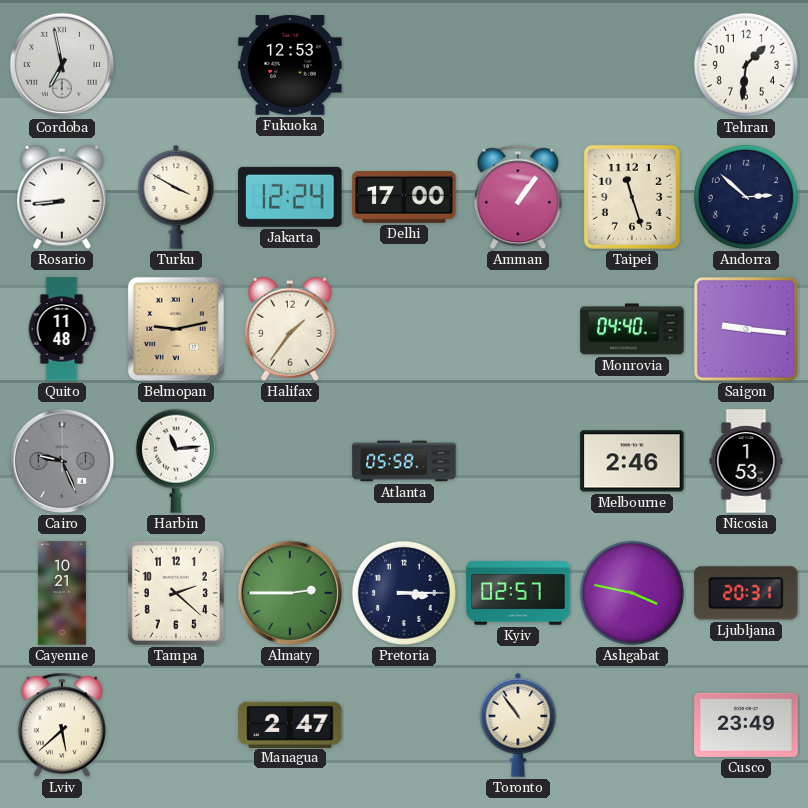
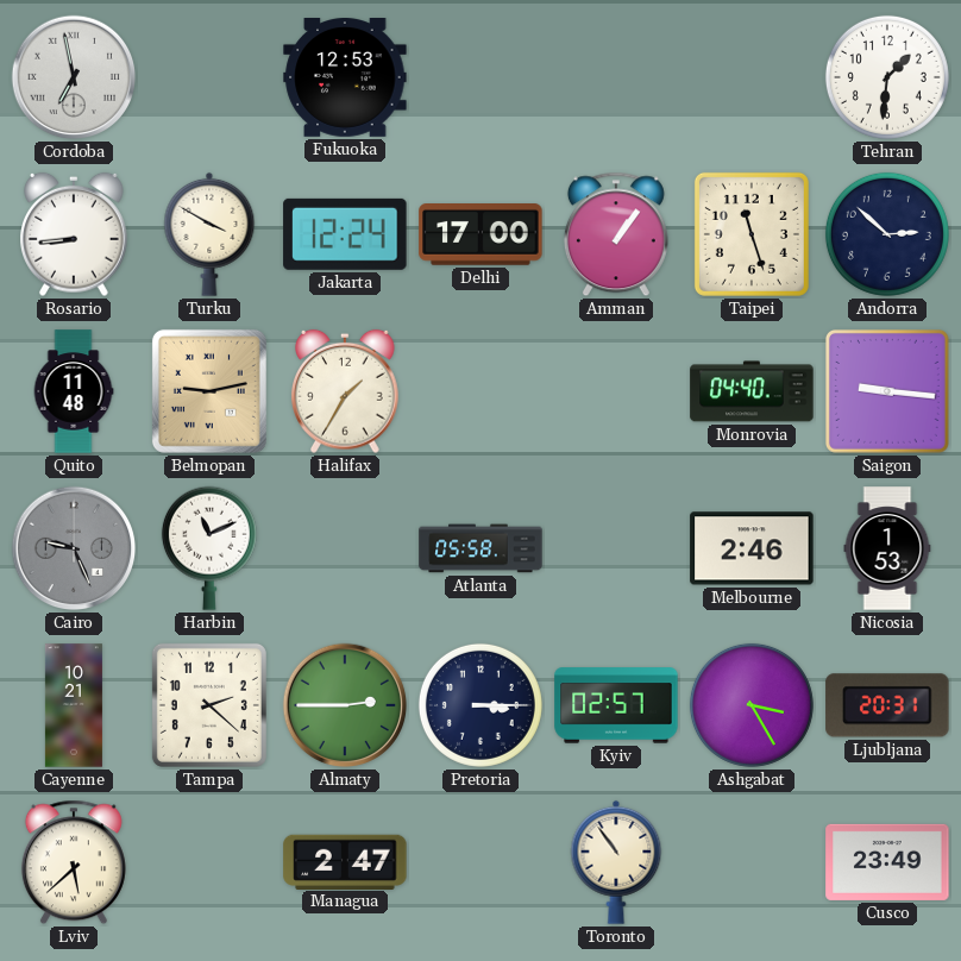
Halifax: 1:36 -> 1:35
Harbin: 11:14 -> 11:11
Ashgabat: 3:47 -> 3:25
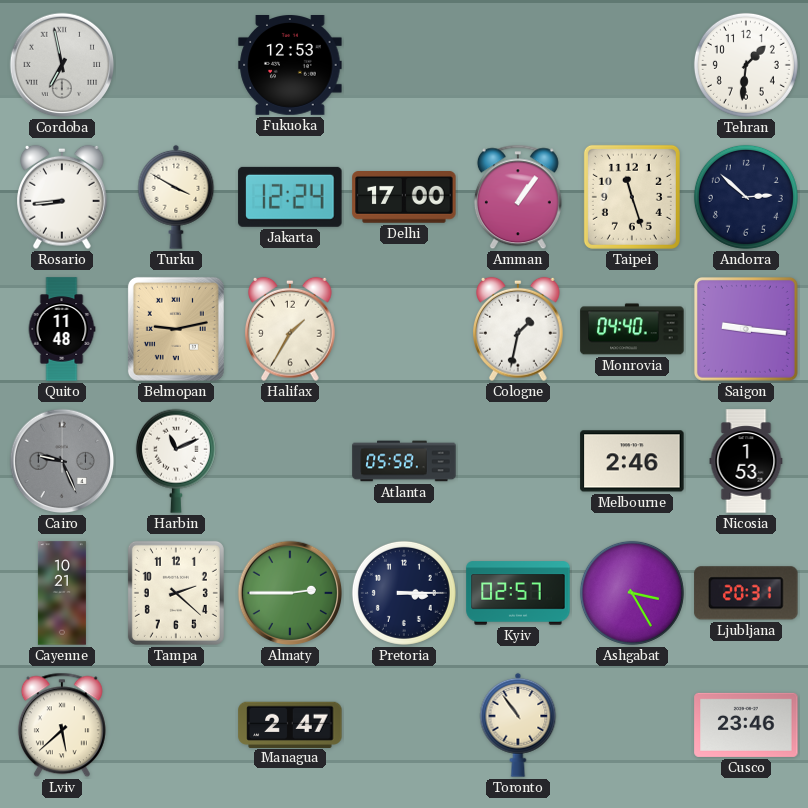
Cologne: none -> 1:32
Cusco: 23:49 -> 23:46
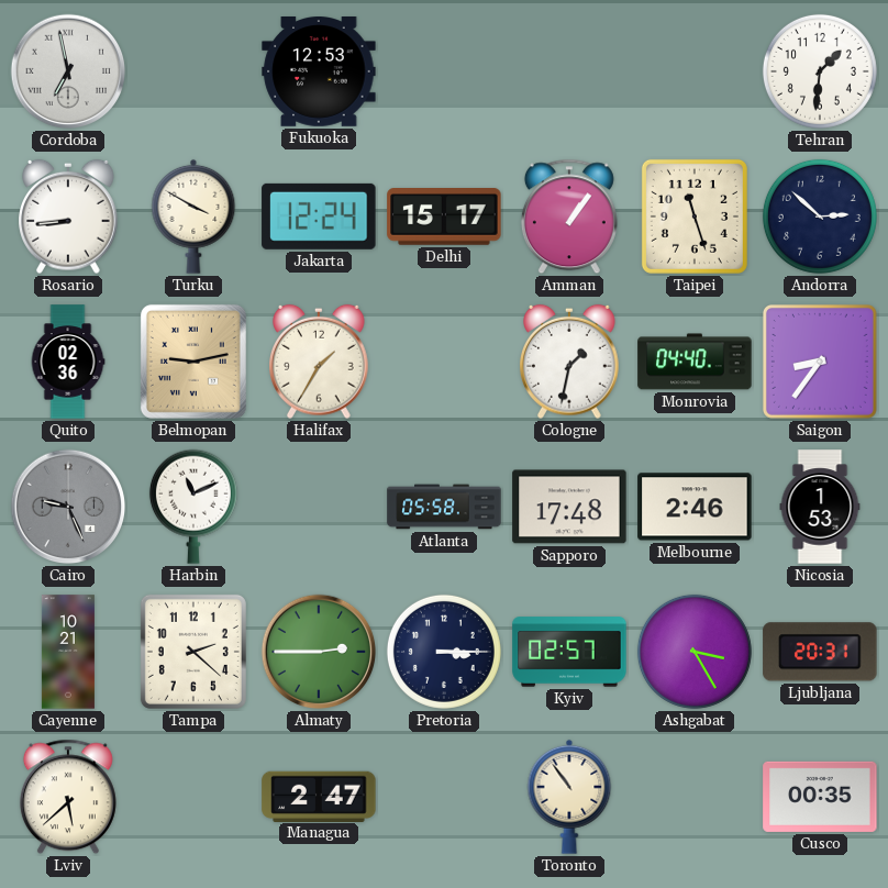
Delhi: 17:00 -> 15:17
Quito: 11:48 -> 02:36
Saigon: 9:16 -> 8:36
Sapporo: none -> 17:48
Cusco: 23:46 -> 00:35
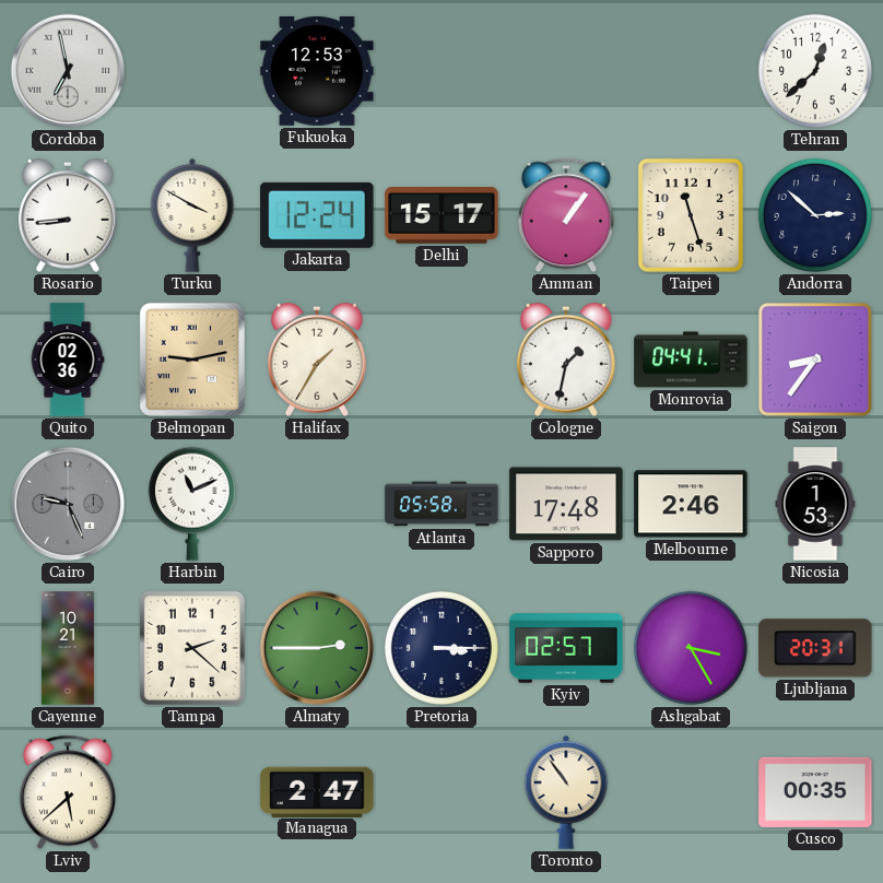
Tehran: 1:31 -> 12:38
Monrovia: 04:40 -> 04:41
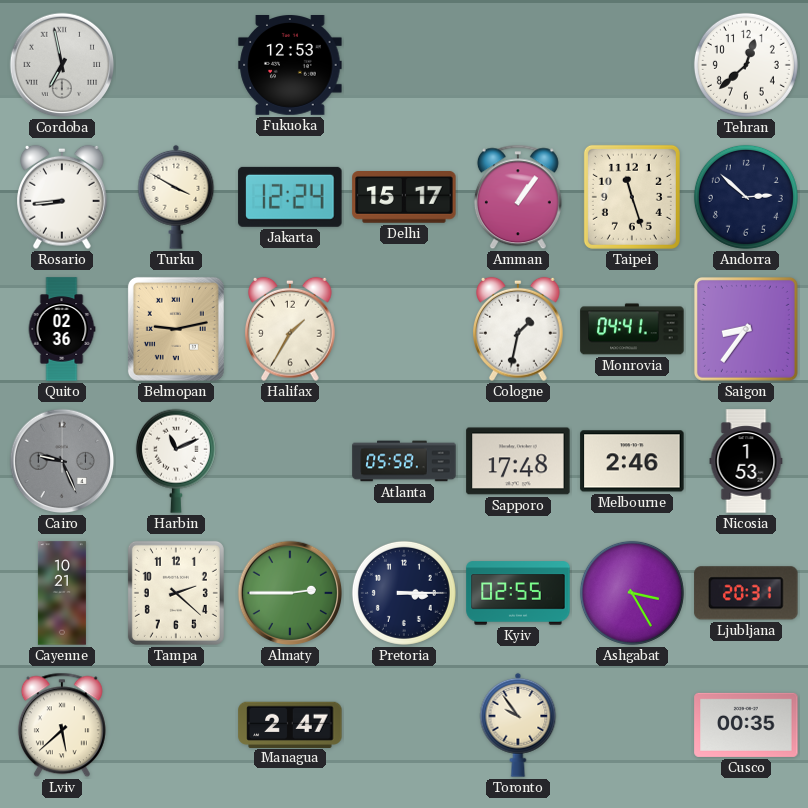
Kyiv: 02:57 -> 02:55
Toronto: 10:54 -> 9:54
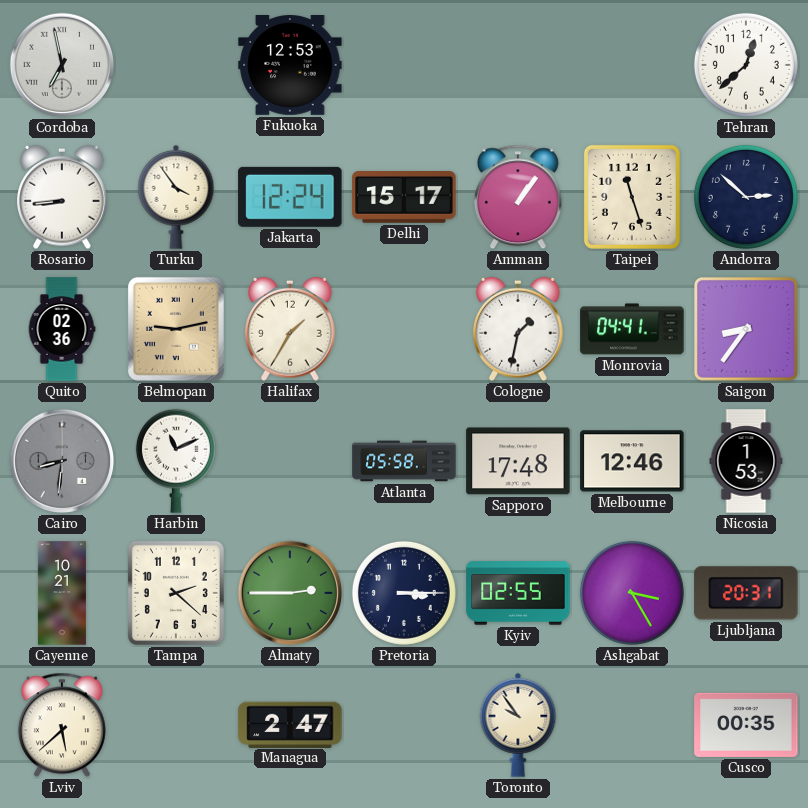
Turku: 3:50 -> 3:54
Cairo: 9:26 -> 8:31
Melbourne: 2:46 -> 12:46
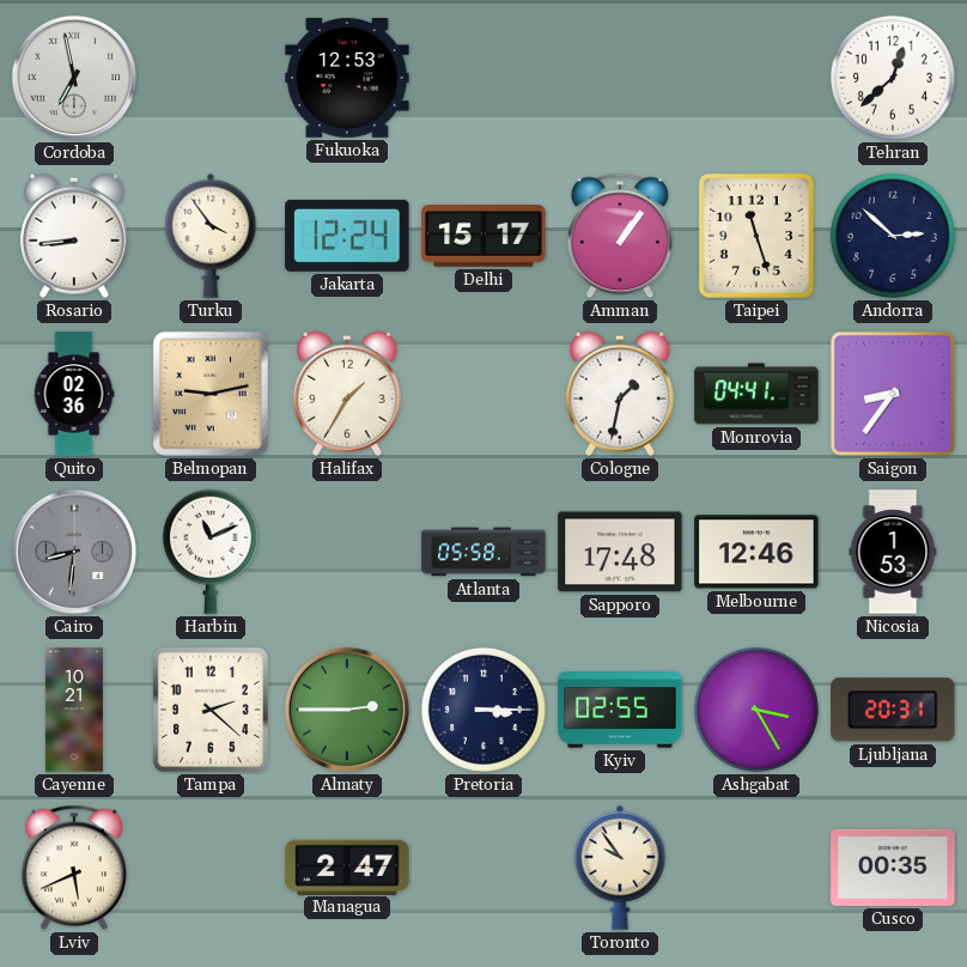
Lviv: 5:38 -> 5:41
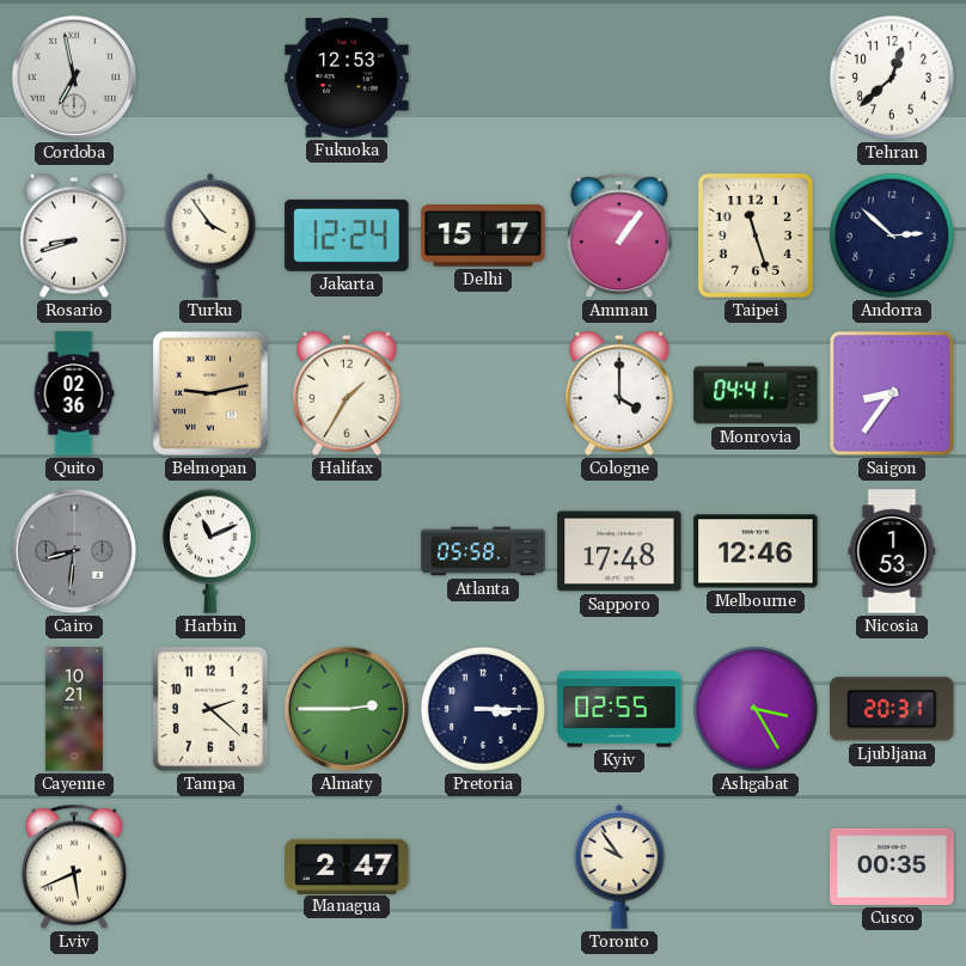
Rosario: 8:44 -> 8:42
Cologne: 1:32 -> 4:00
